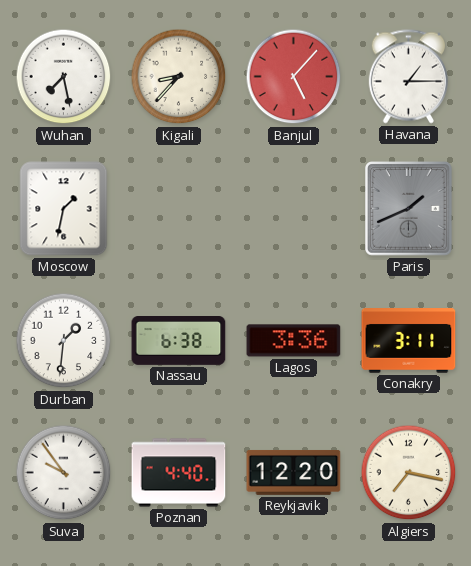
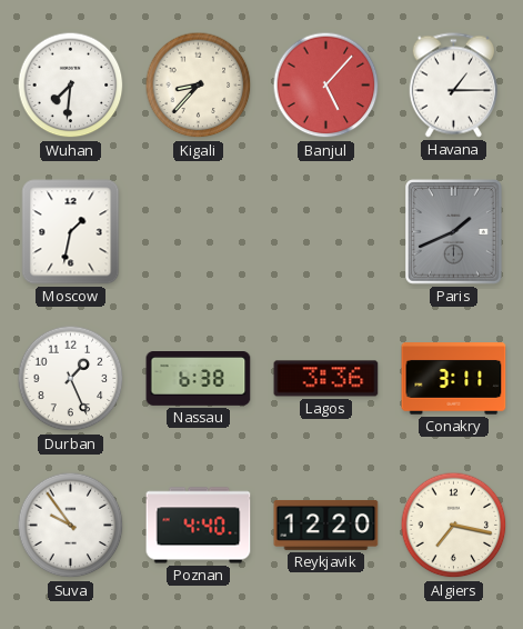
Wuhan: 7:28 -> 7:31
Durban: 1:31 -> 1:26
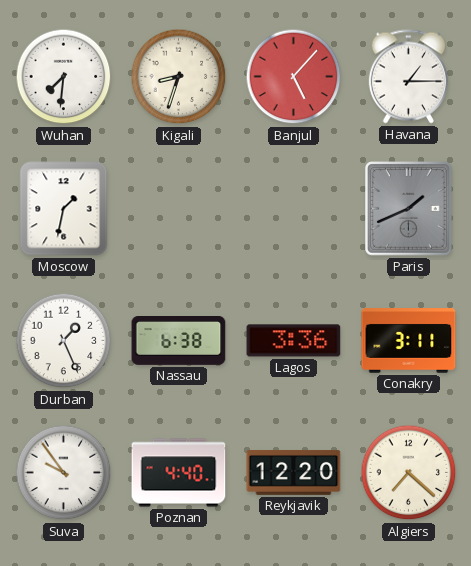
Kigali: 8:37 -> 8:33
Algiers: 7:17 -> 7:22
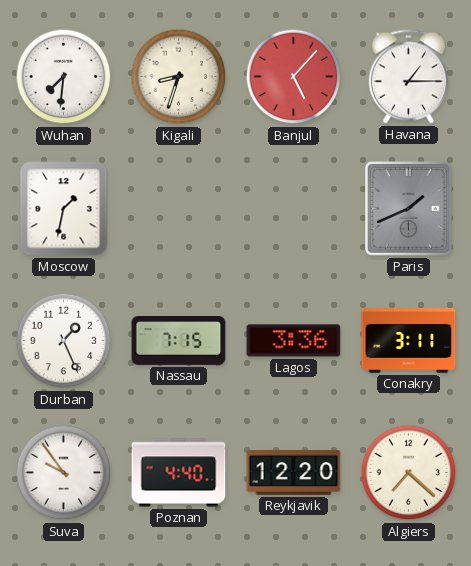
Nassau: 6:38 -> 7:15
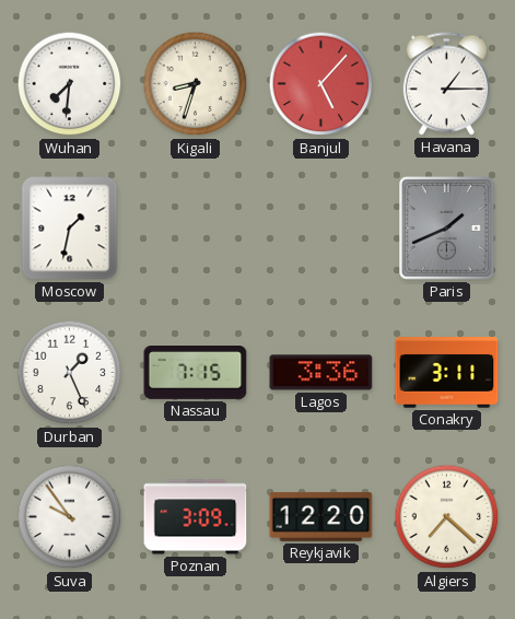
Poznan: 4:40 -> 3:09
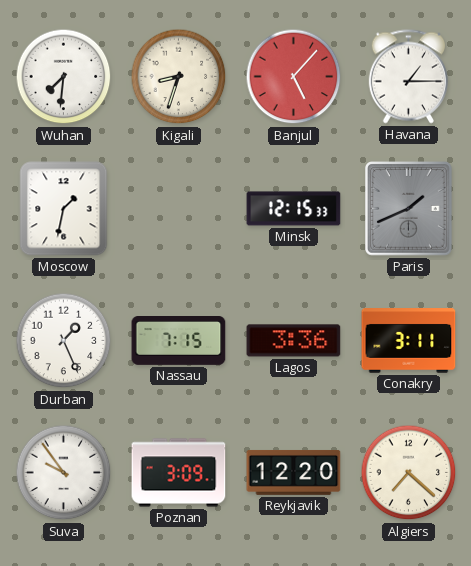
Minsk: none -> 12:15
